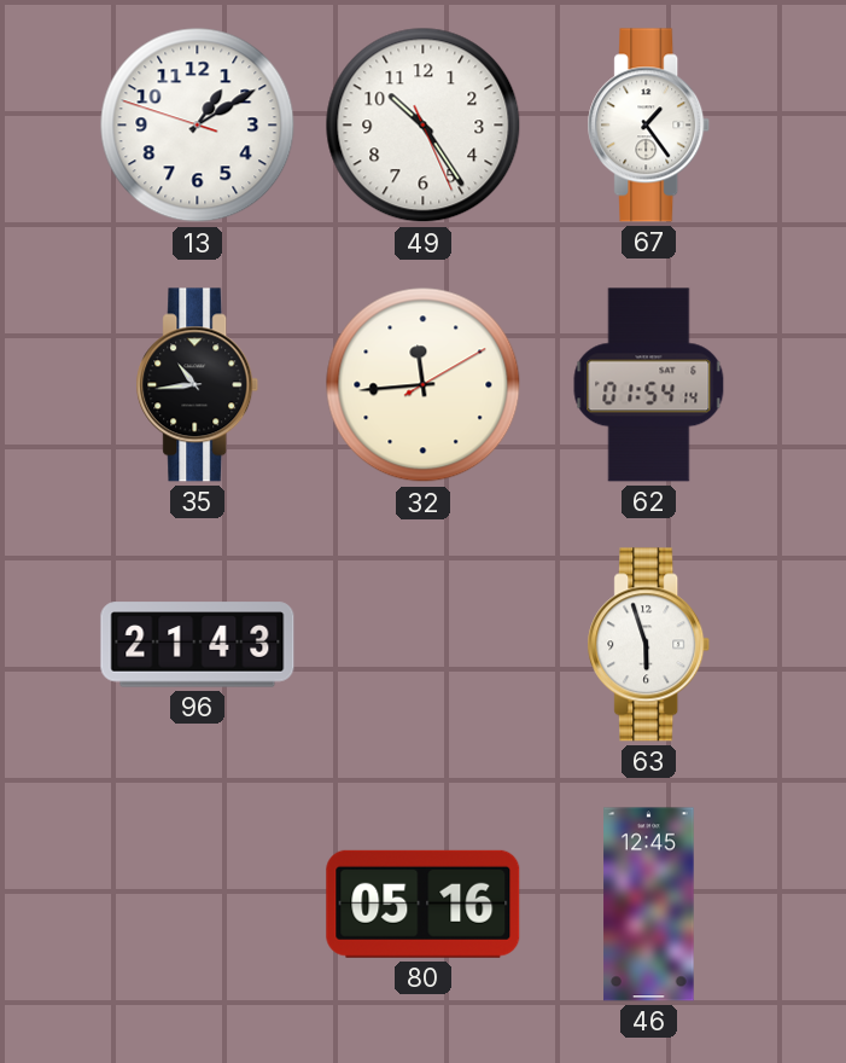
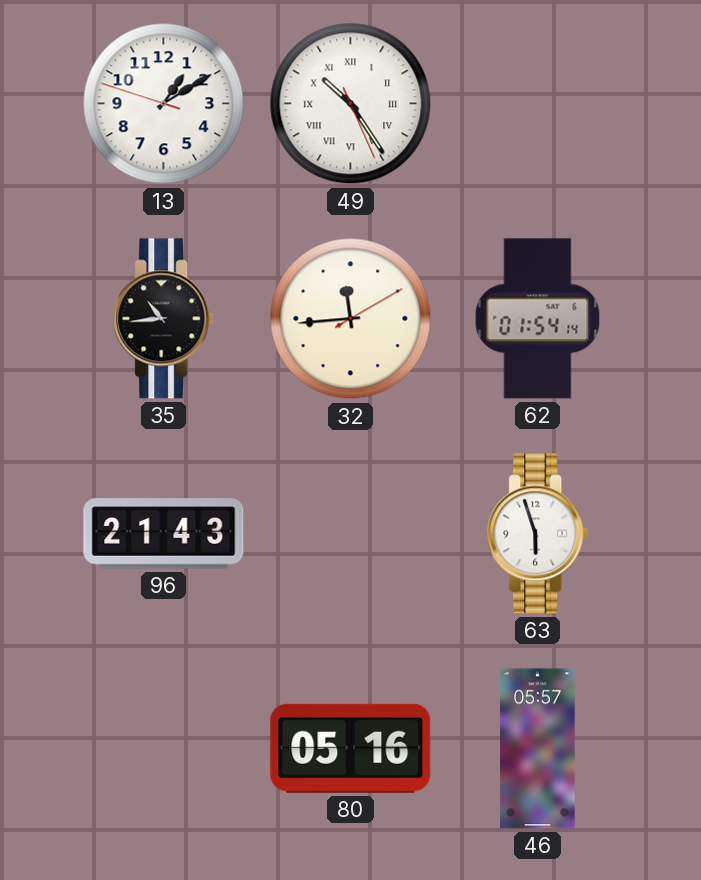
49 numerals: Arabic -> Roman
67: 1:24 -> none
46: 12:45 -> 05:57
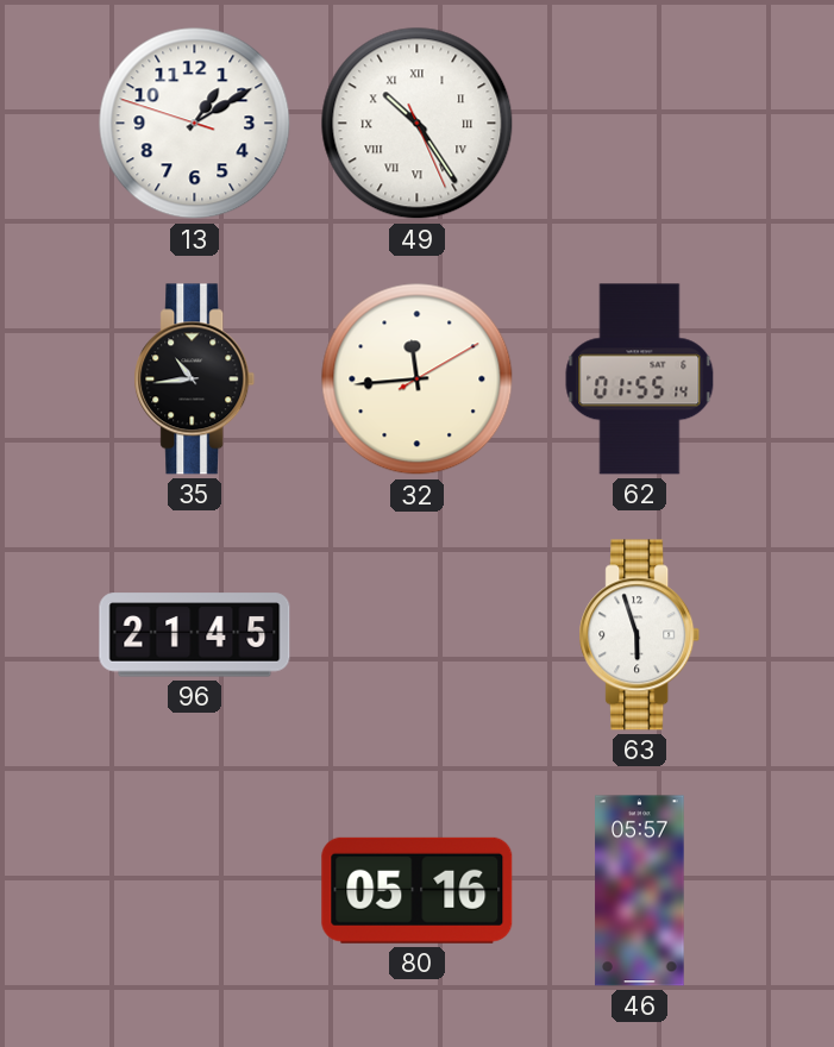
62: 01:54 -> 01:55
96: 21:43 -> 21:45
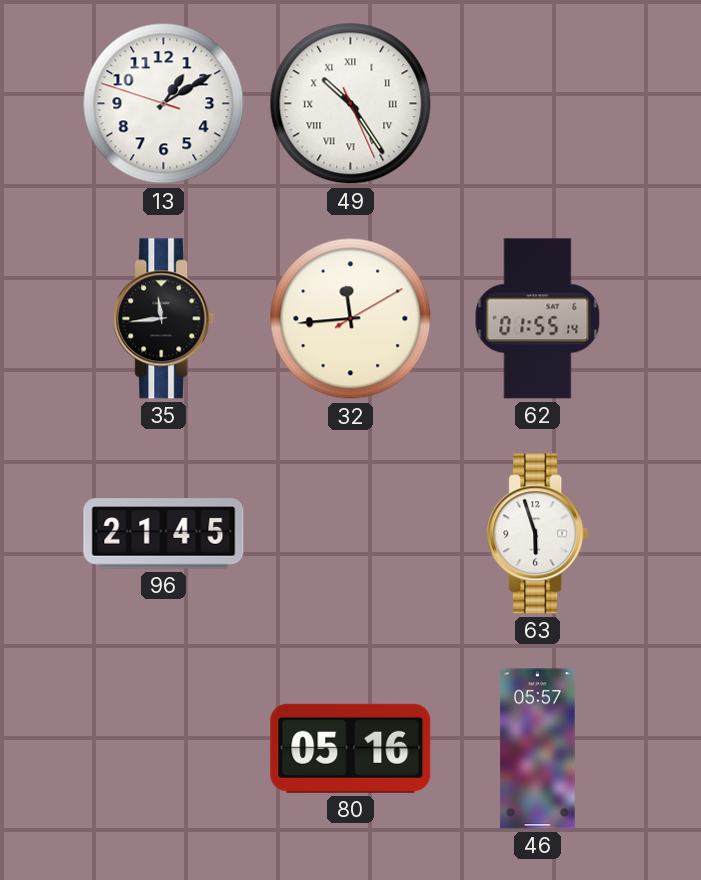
35: 10:44 -> 11:44
